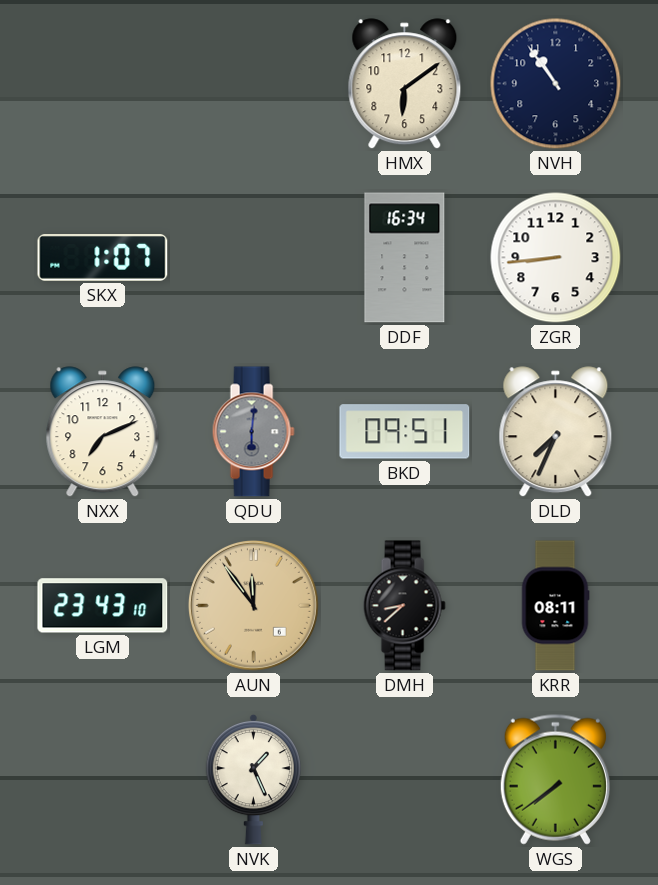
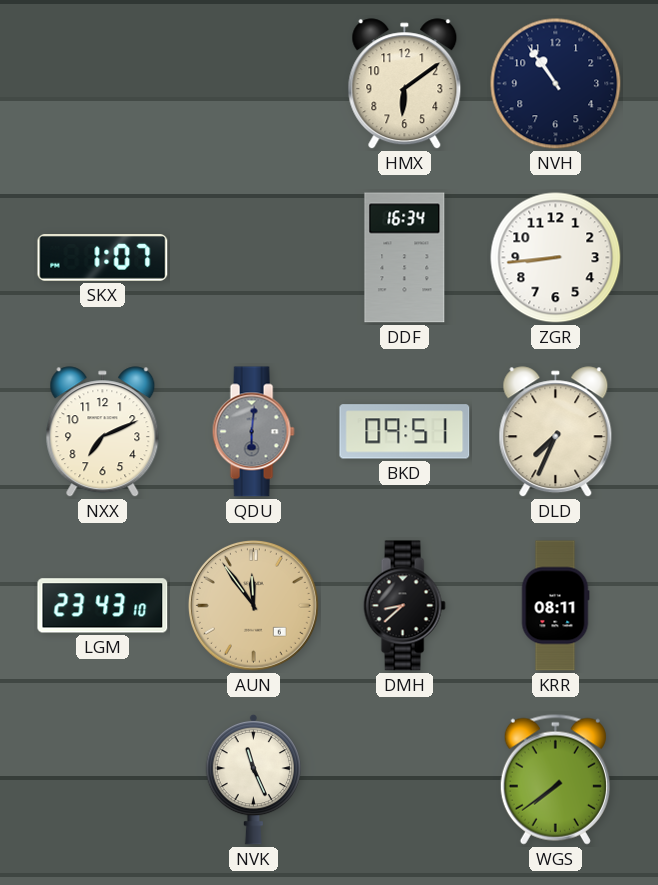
NVK: 1:26 -> 11:26
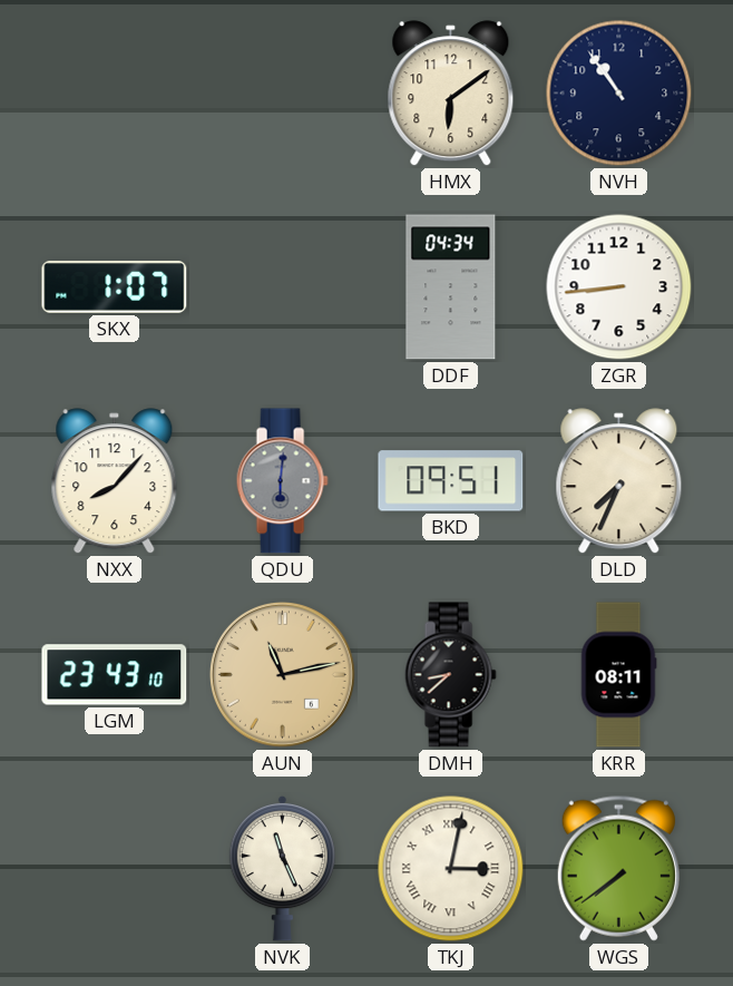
DDF: 16:34 -> 04:34
NXX: 7:11 -> 8:07
AUN: 11:54 -> 11:13
TKJ: none -> 3:02
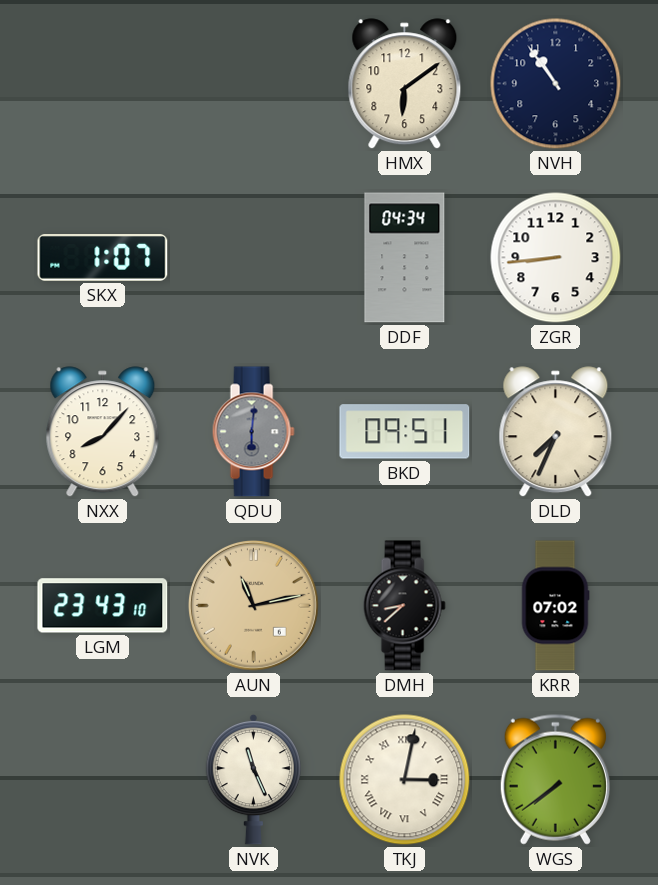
KRR: 08:11 -> 07:02
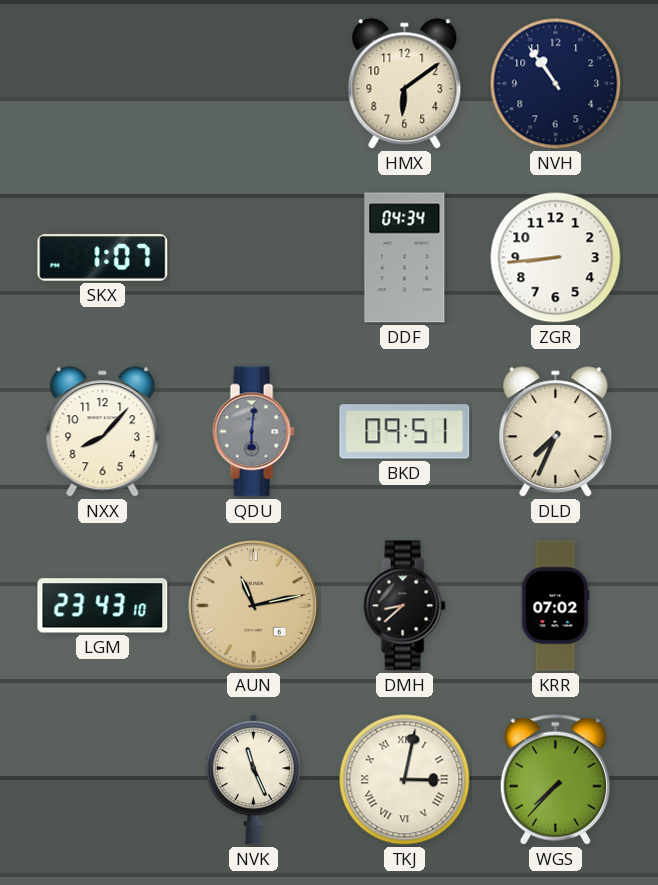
WGS: 7:39 -> 7:37
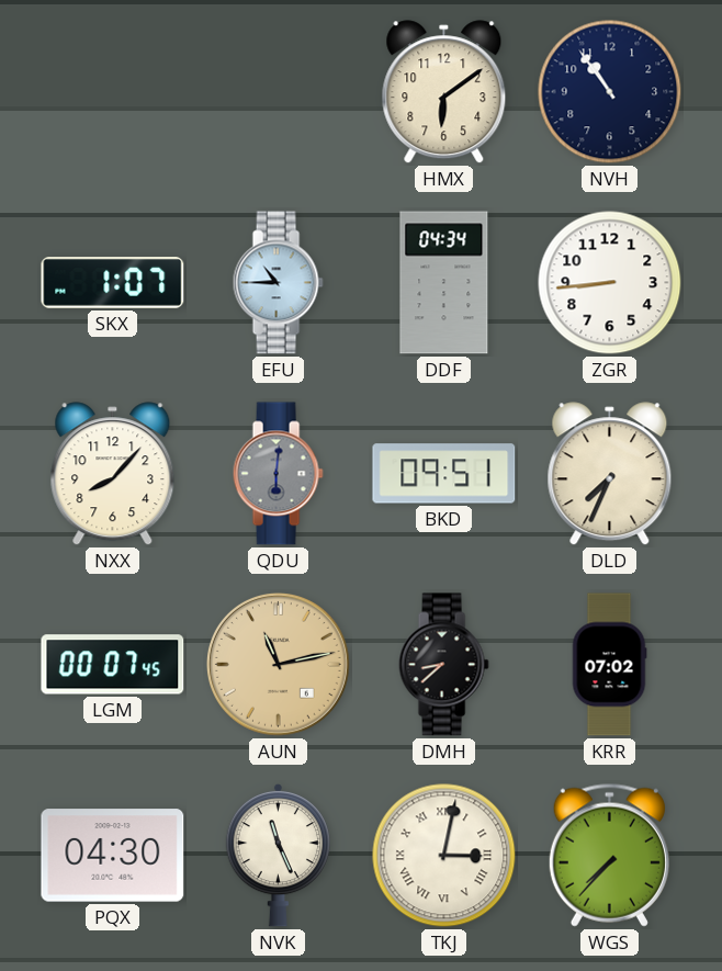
EFU: none -> 10:45
LGM: 23:43 -> 00:07
PQX: none -> 04:30
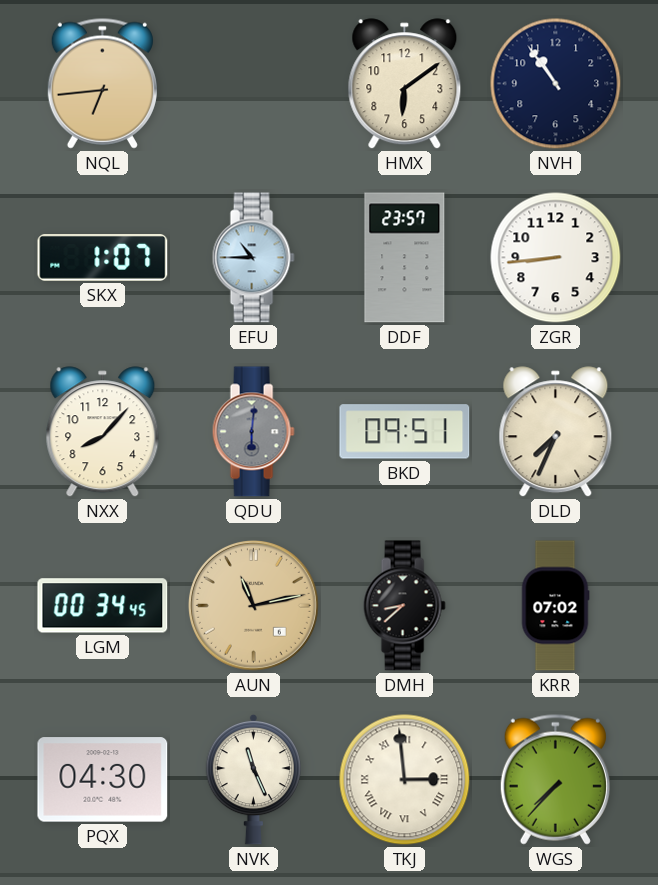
NQL: none -> 6:44
DDF: 04:34 -> 23:57
LGM: 00:07 -> 00:34
TKJ: 3:02 -> 2:59
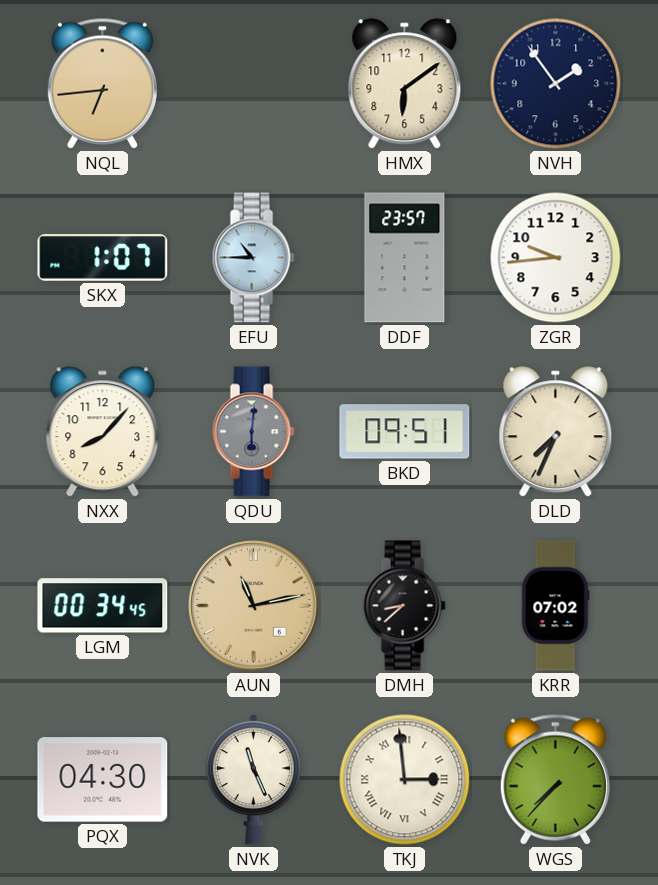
NVH: 10:54 -> 1:54
ZGR: 8:44 -> 9:44
